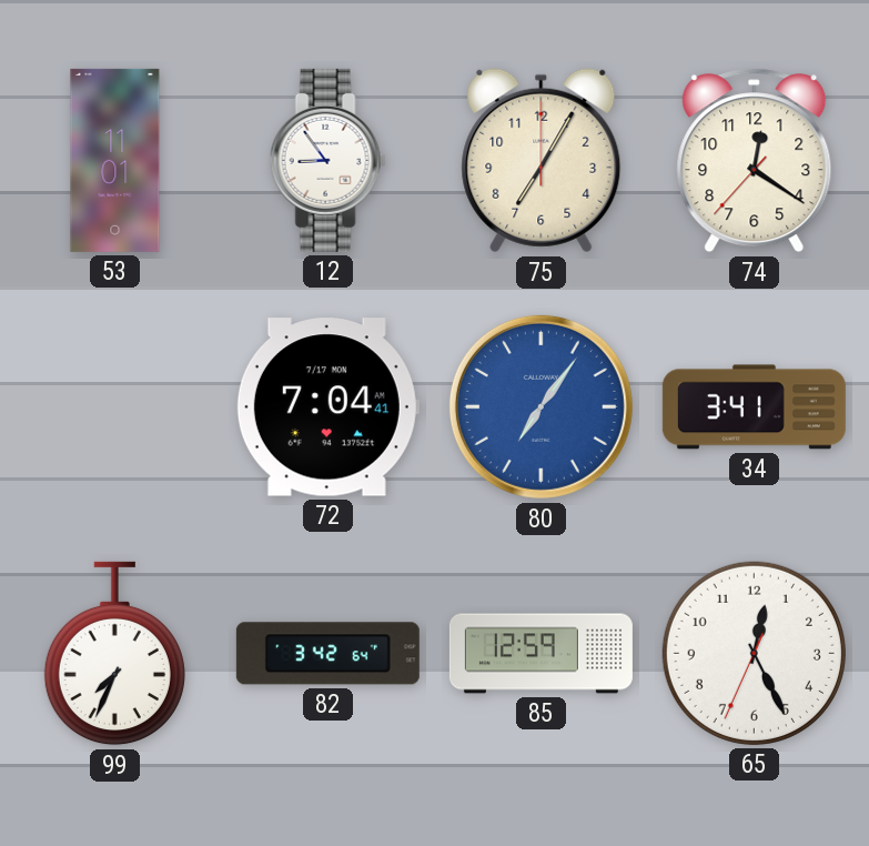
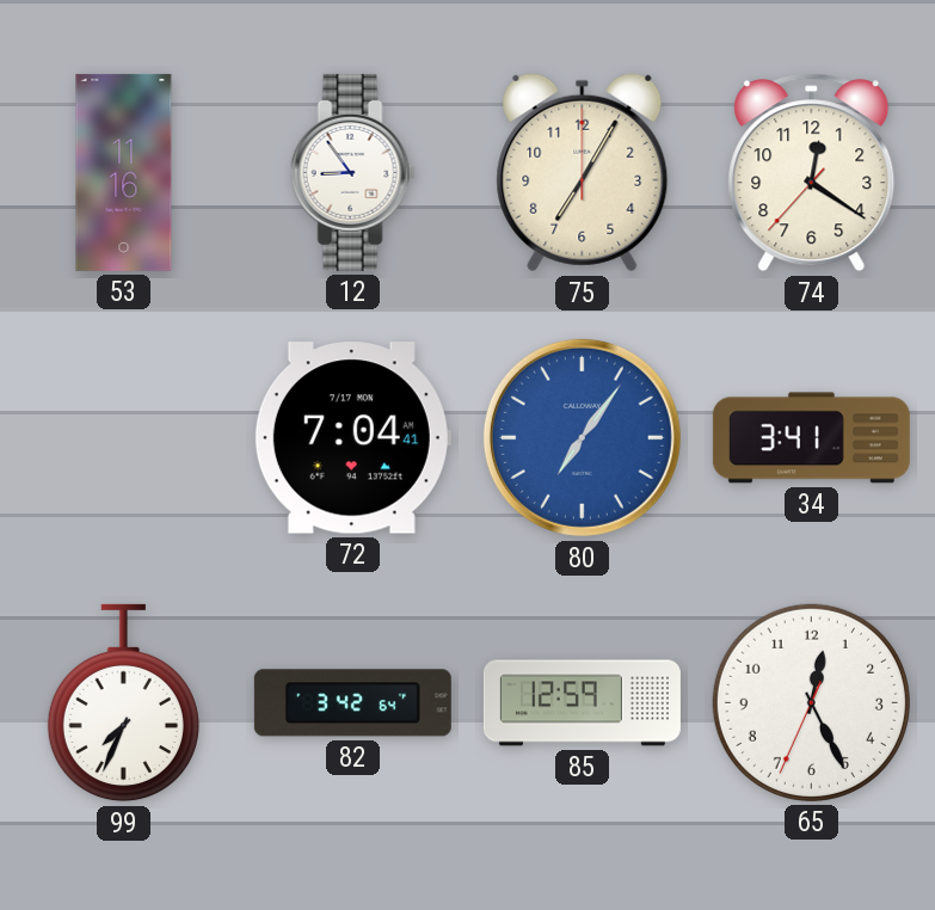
53: 11:01 -> 11:16
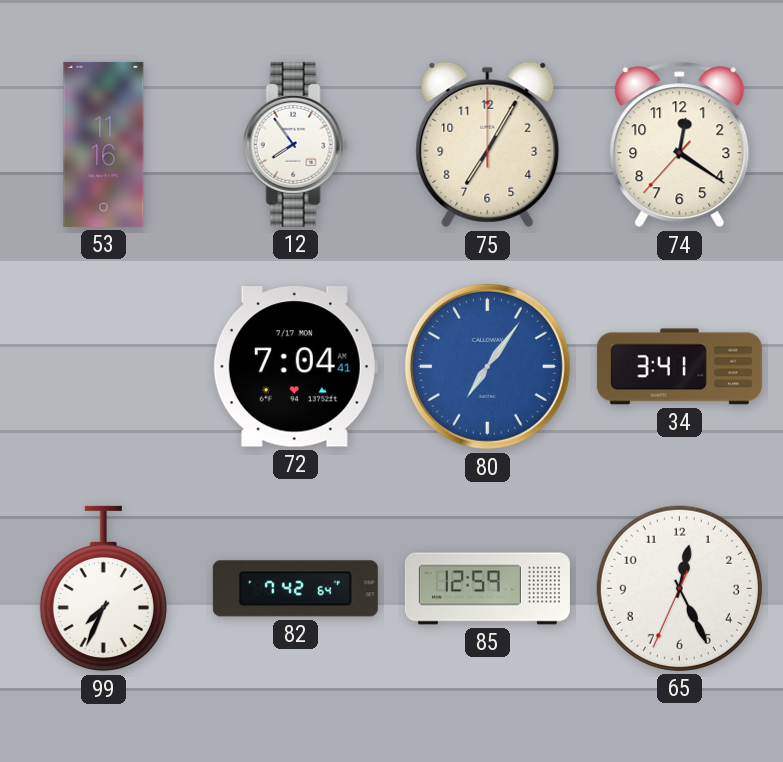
12: 8:54 -> 7:54
82: 3:42 -> 7:42
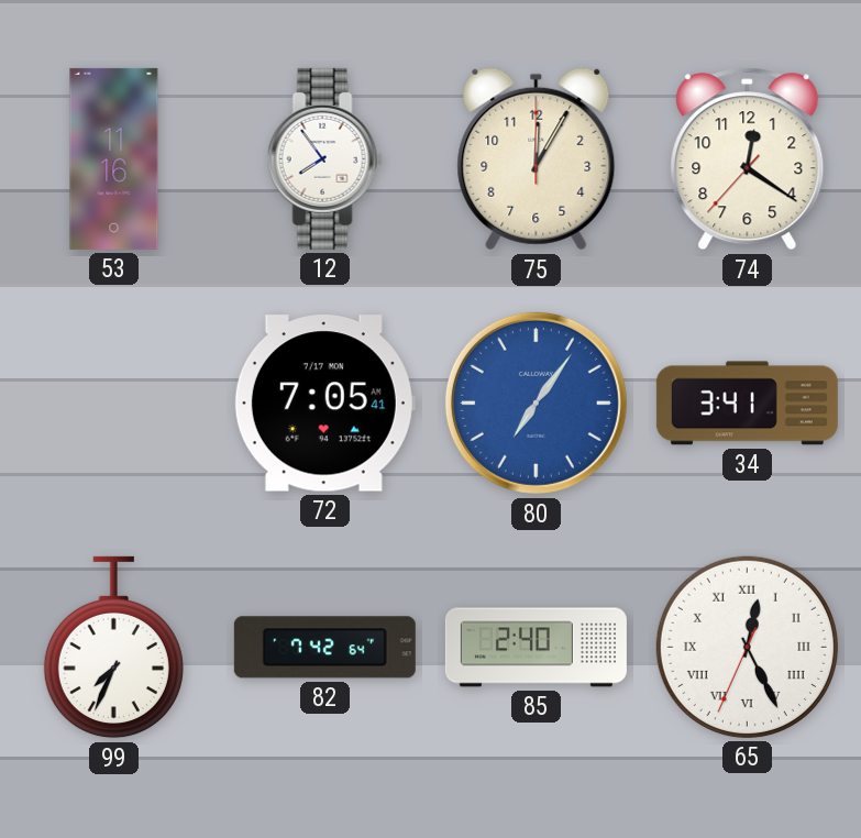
75: 7:05 -> 12:05
72: 7:04 -> 7:05
85: 12:59 -> 2:40
65 numerals: Arabic -> Roman
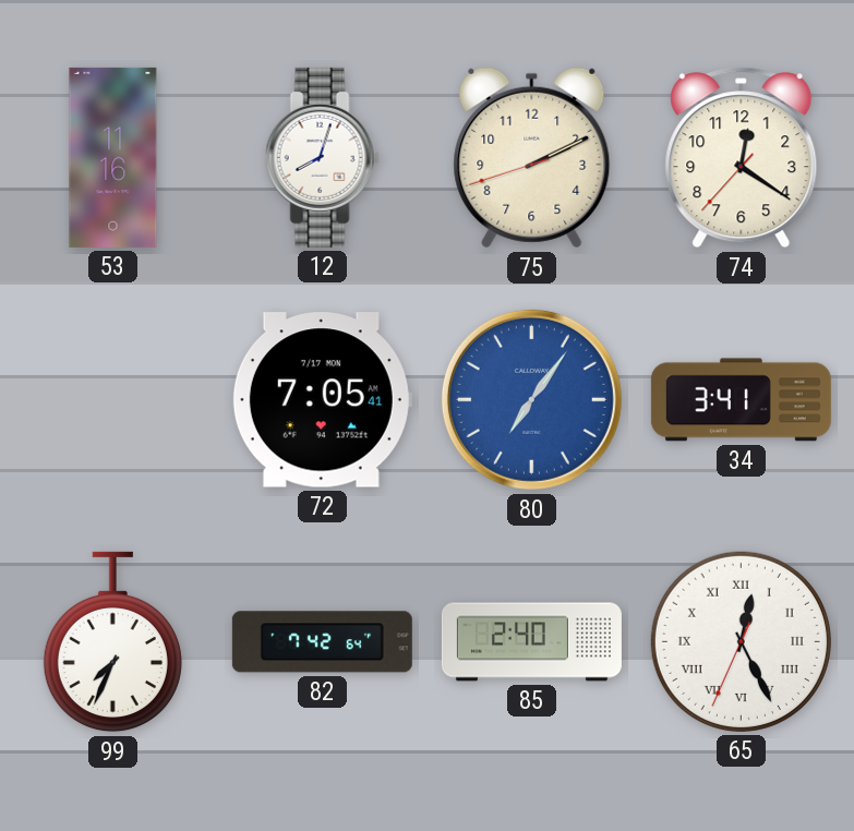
12: 7:54 -> 8:03
75: 12:05 -> 2:10
